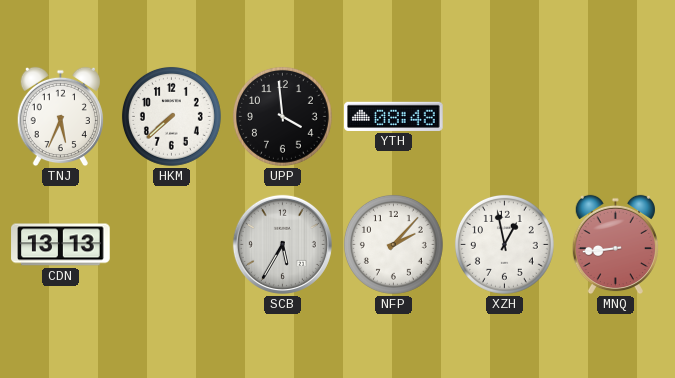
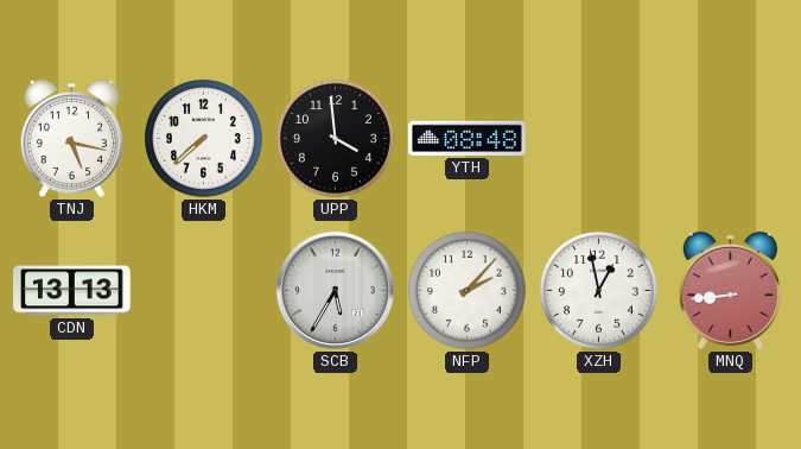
TNJ: 5:34 -> 5:17
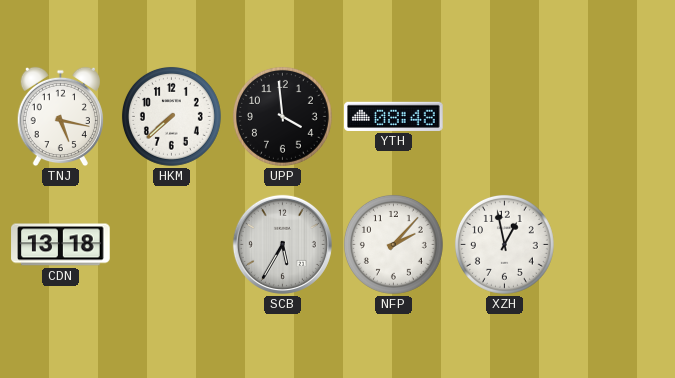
CDN: 13:13 -> 13:18
MNQ: 8:44 -> none
